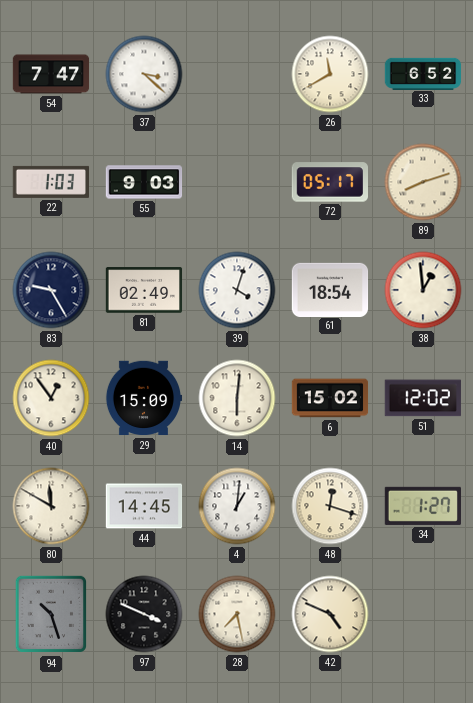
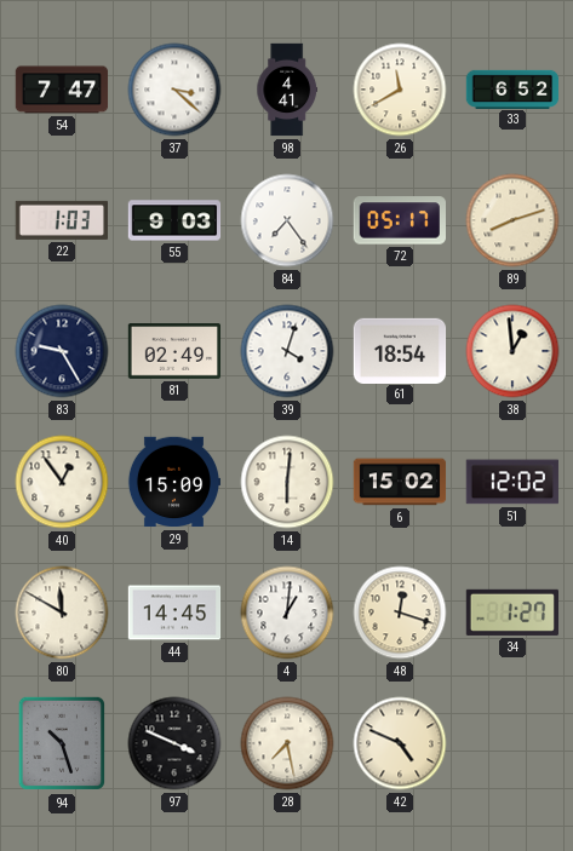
98: none -> 4:41
84: none -> 7:24
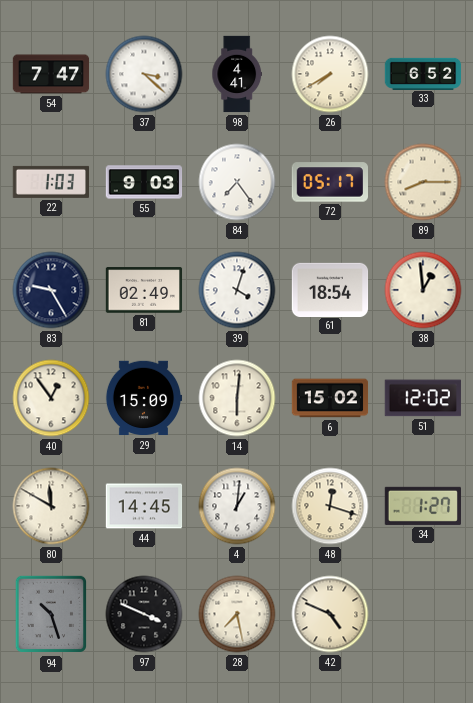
26: 11:40 -> 7:40
89: 8:12 -> 8:15
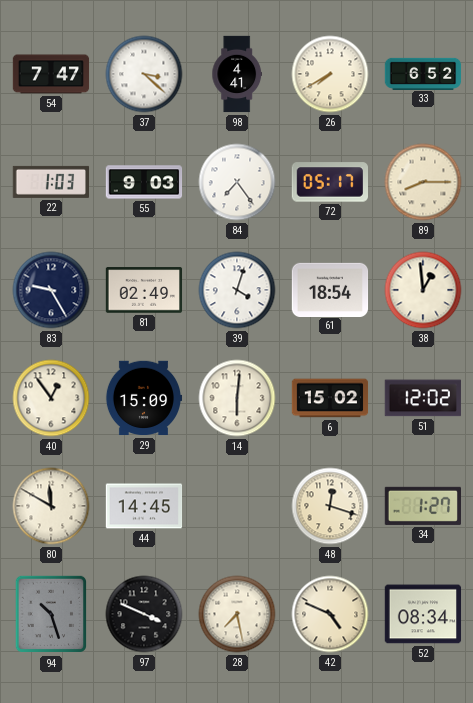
4: 1:01 -> none
52: none -> 08:34
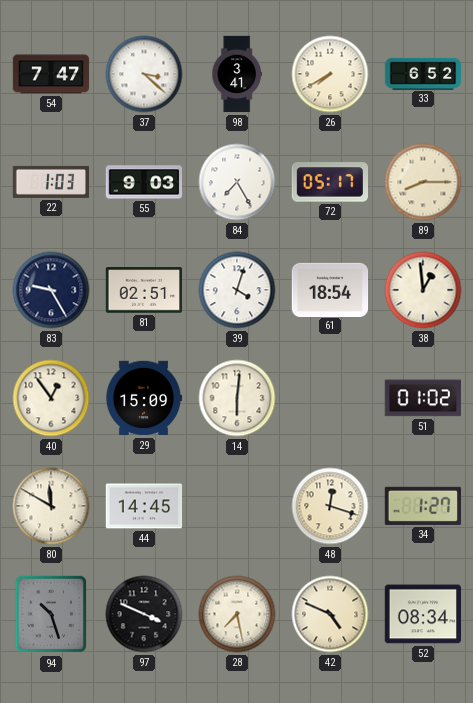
98: 4:41 -> 3:41
84: 7:24 -> 7:25
81: 02:49 -> 02:51
6: 15:02 -> none
51: 12:02 -> 01:02
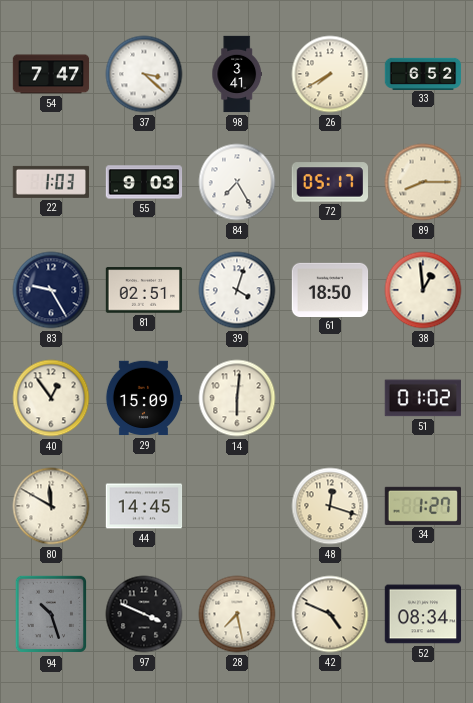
61: 18:54 -> 18:50
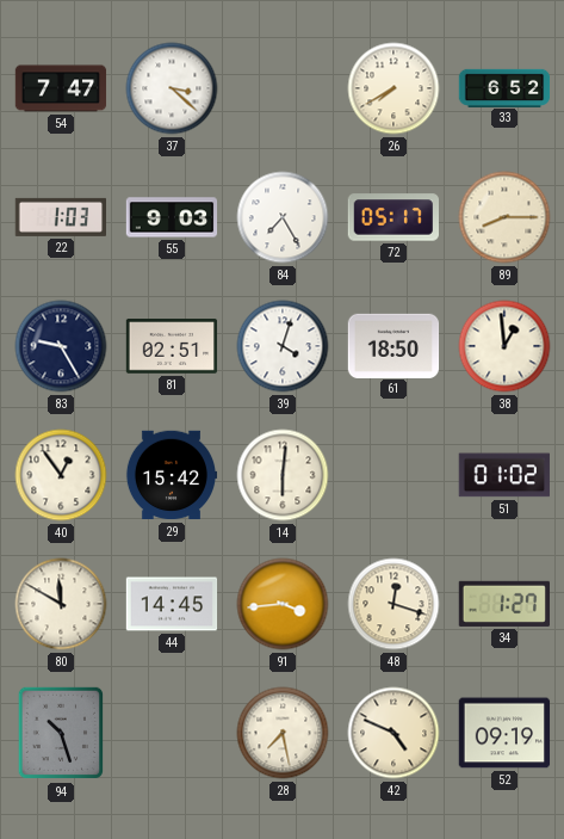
98: 3:41 -> none
29: 15:09 -> 15:42
91: none -> 3:44
97: 3:49 -> none
52: 08:34 -> 09:19
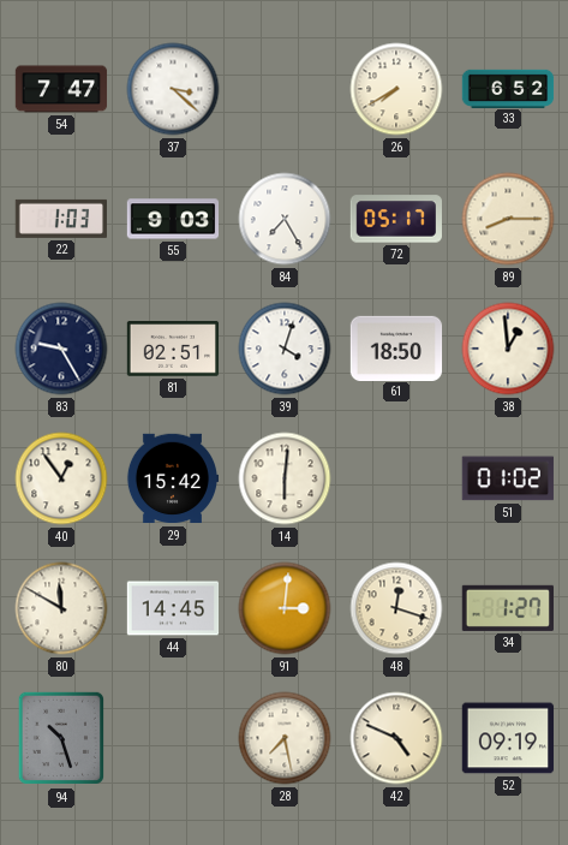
91: 3:44 -> 3:01
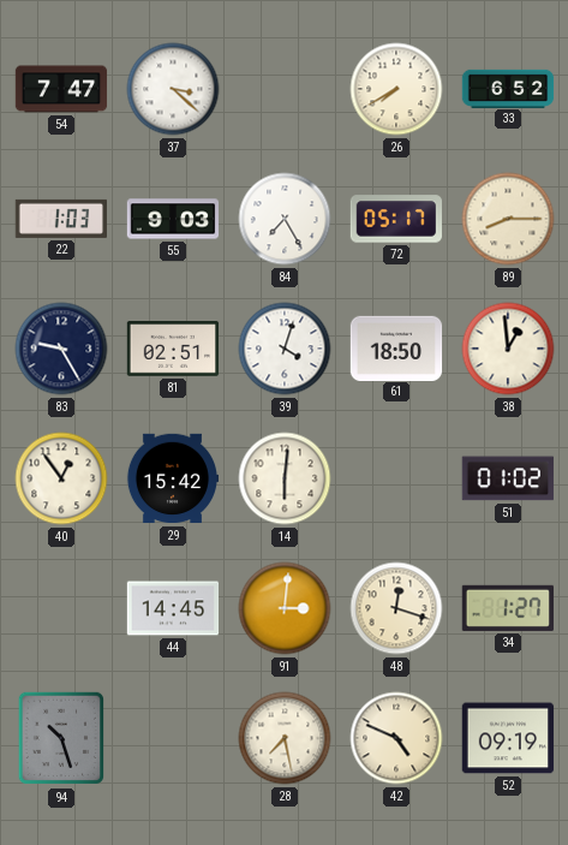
80: 11:50 -> none
